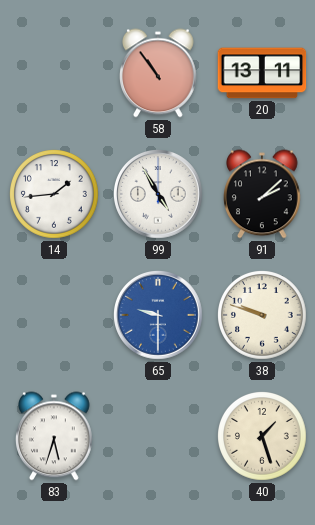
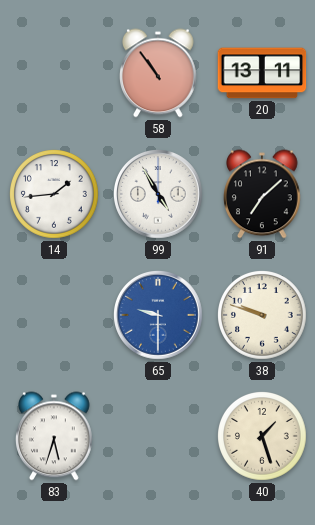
91: 2:08 -> 7:08
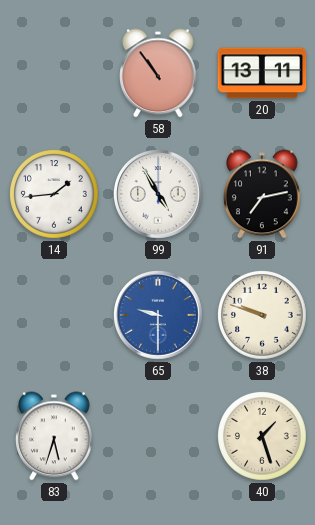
91: 7:08 -> 7:13
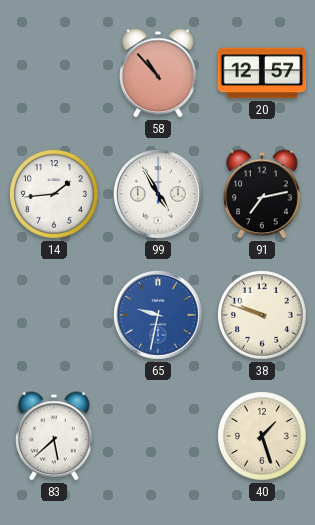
58: 10:54 -> 10:53
20: 13:11 -> 12:57
65: 9:30 -> 9:32
83: 5:33 -> 5:38
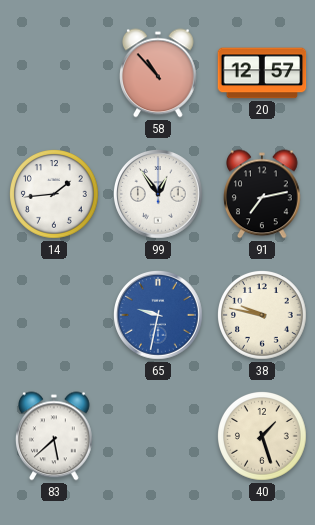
99: 4:55 -> 12:54
38: 9:48 -> 9:47
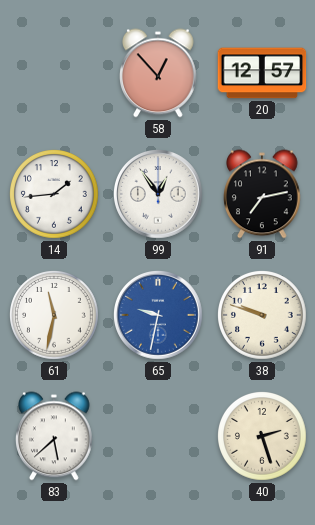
58: 10:53 -> 12:53
61: none -> 11:32
38: 9:47 -> 9:48
40: 1:27 -> 2:27
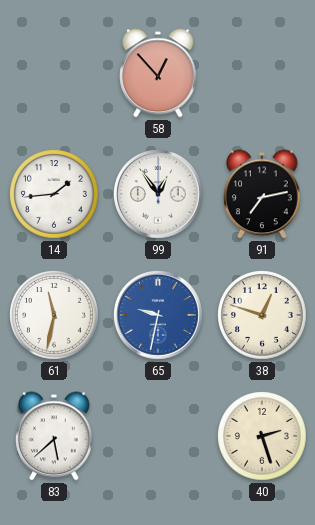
20: 12:57 -> none
38: 9:48 -> 12:48
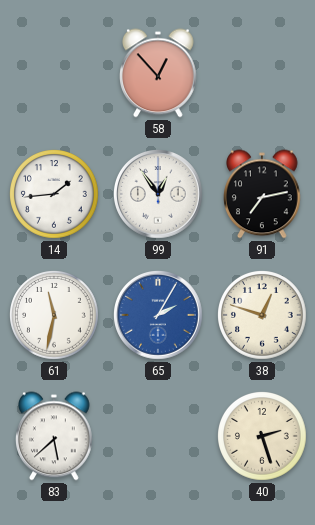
65: 9:32 -> 2:05
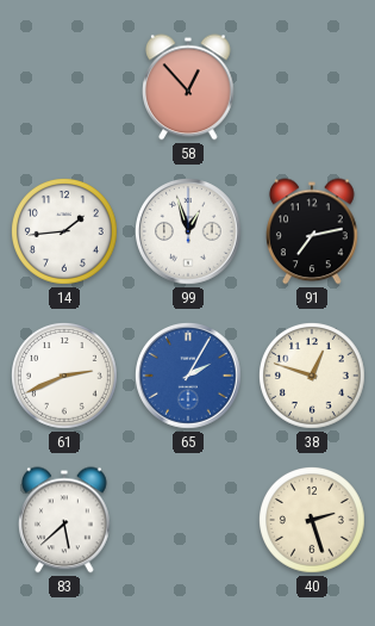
99: 12:54 -> 12:57
61: 11:32 -> 2:41
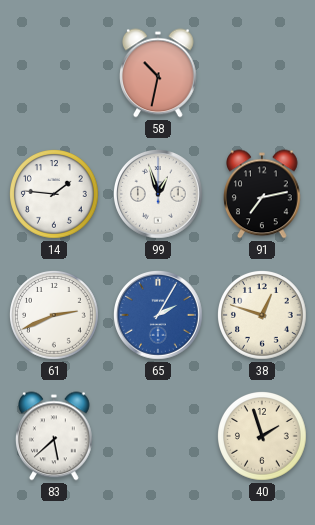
58: 12:53 -> 10:32
14: 1:44 -> 1:46
40: 2:27 -> 1:57
